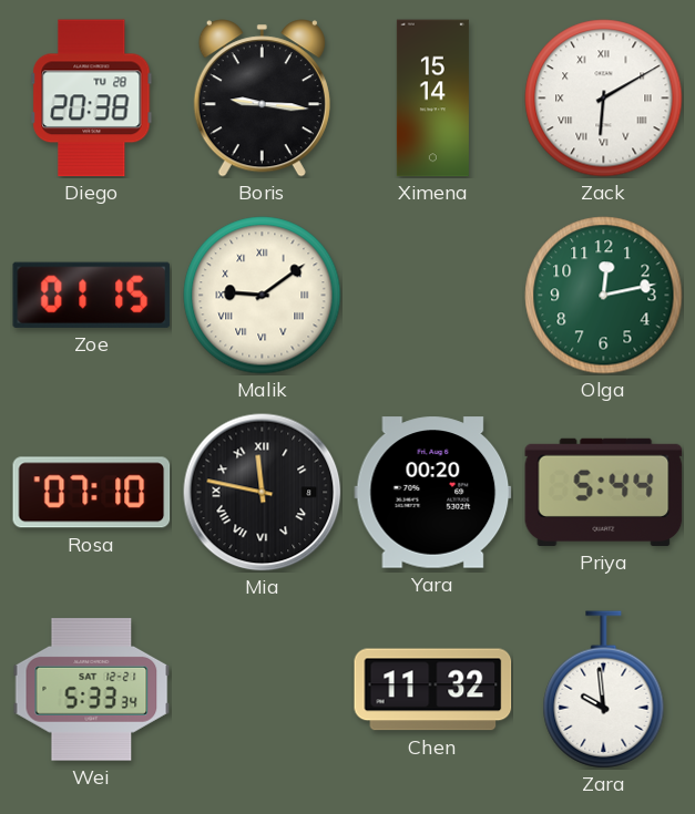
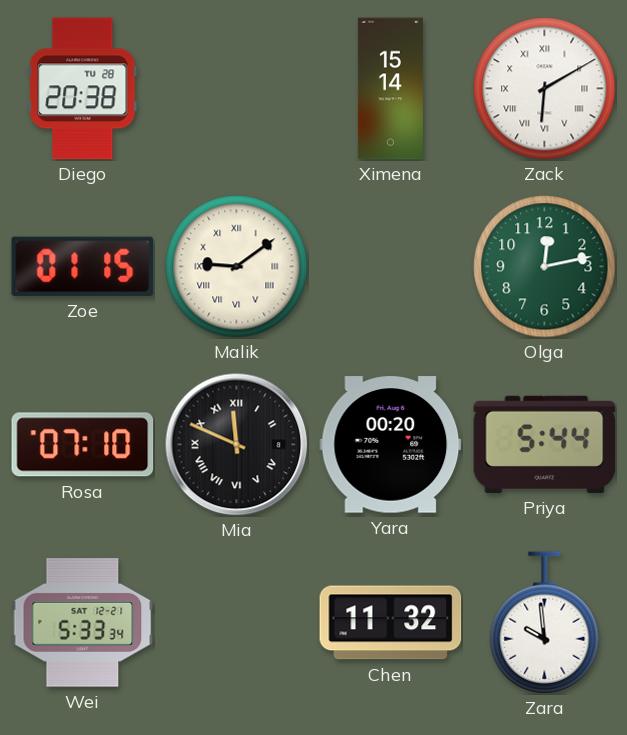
Boris: 9:16 -> none
Mia: 11:47 -> 11:49
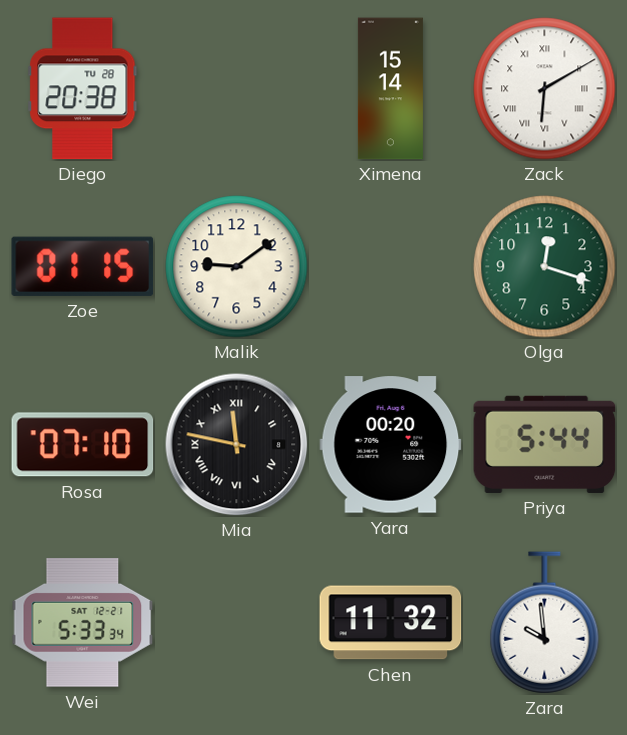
Malik numerals: Roman -> Arabic
Olga: 12:13 -> 12:18
Mia: 11:49 -> 11:47
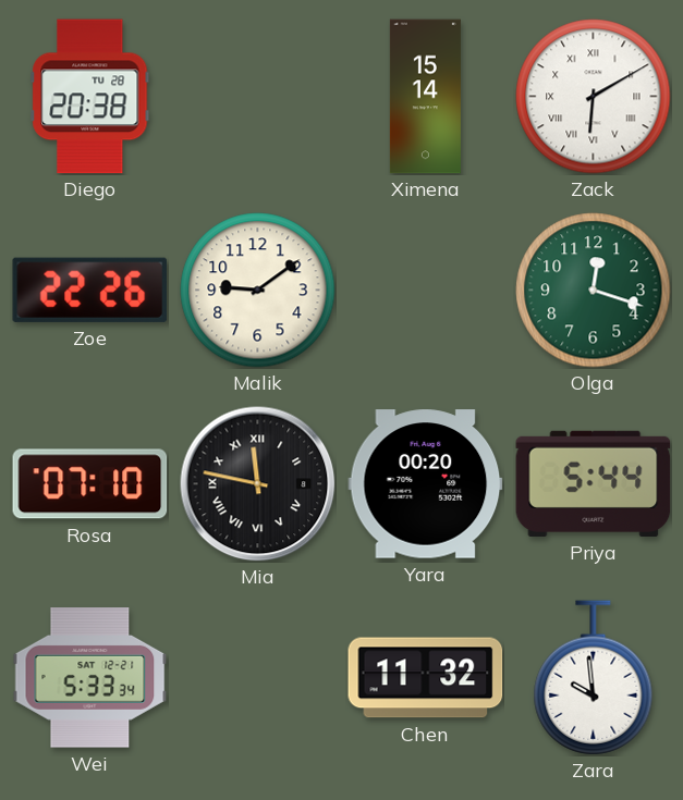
Zoe: 01:15 -> 22:26
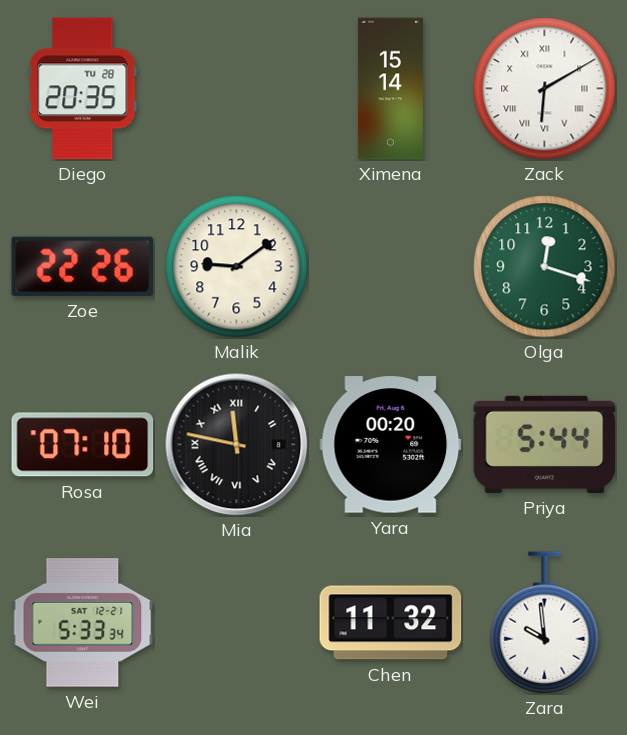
Diego: 20:38 -> 20:35
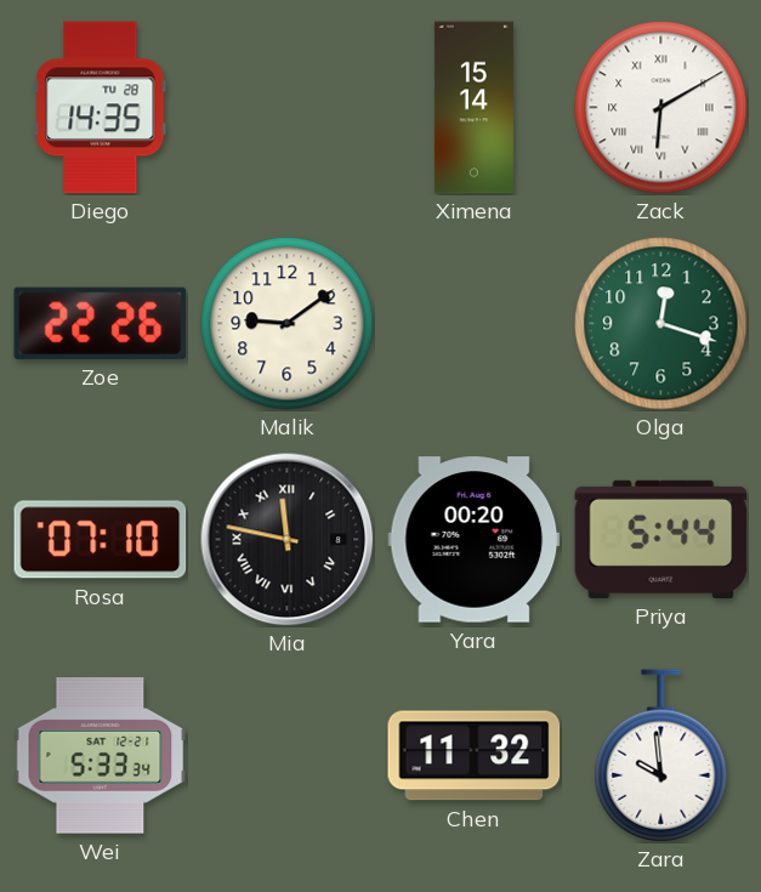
Diego: 20:35 -> 14:35
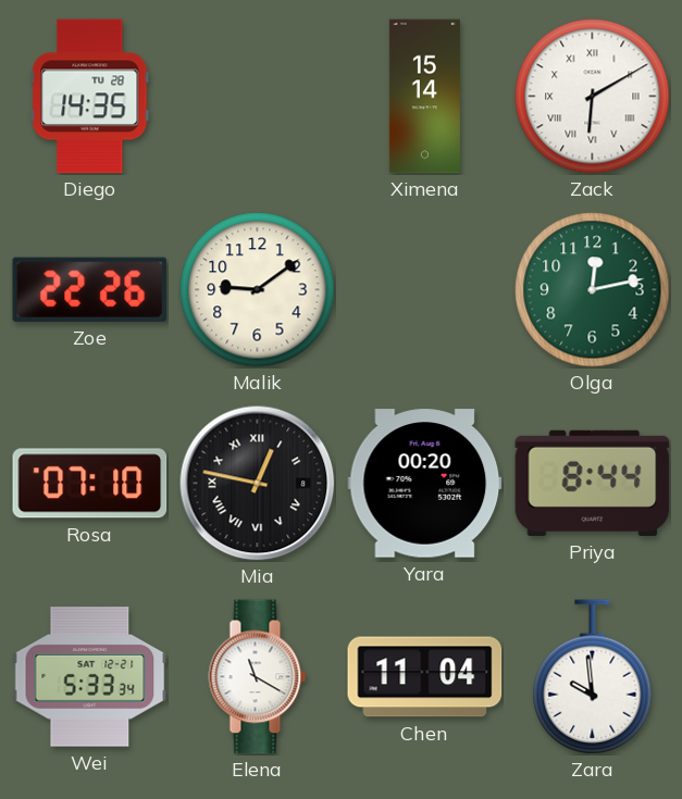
Olga: 12:18 -> 12:13
Mia: 11:47 -> 12:47
Priya: 5:44 -> 8:44
Elena: none -> 11:20
Chen: 11:32 -> 11:04
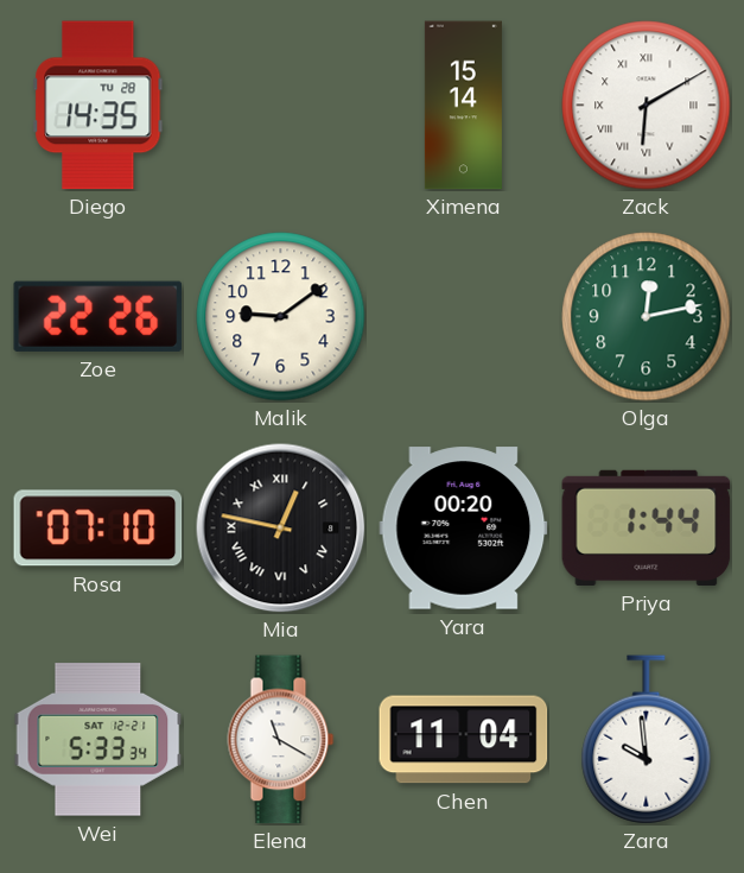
Priya: 8:44 -> 1:44
